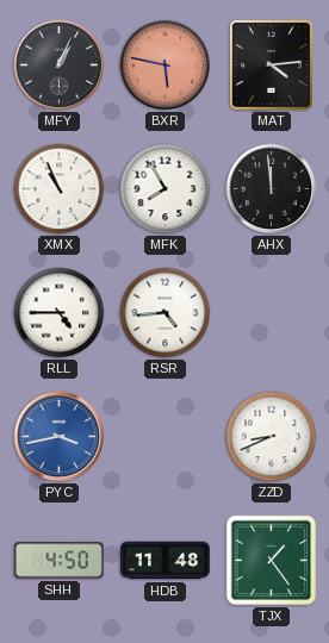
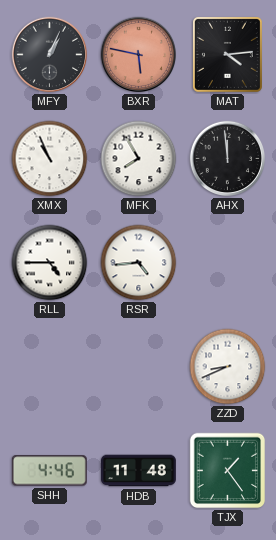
PYC: 3:43 -> none
SHH: 4:50 -> 4:46
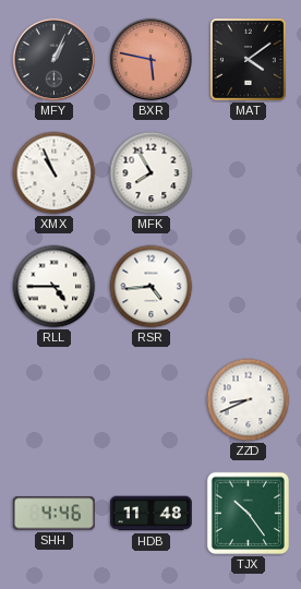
MAT: 4:14 -> 4:09
AHX: 11:59 -> none
TJX: 1:24 -> 10:24
